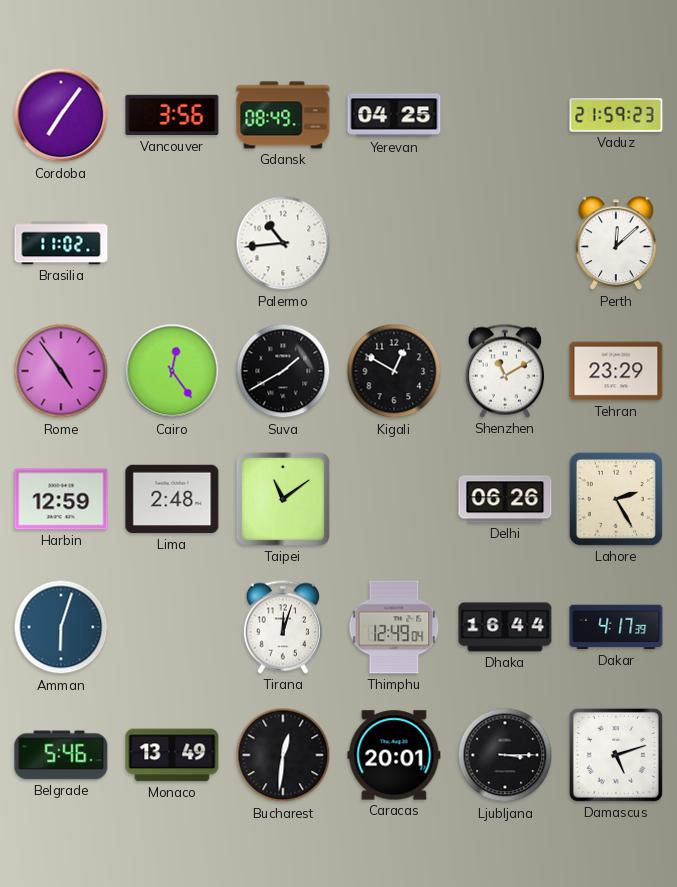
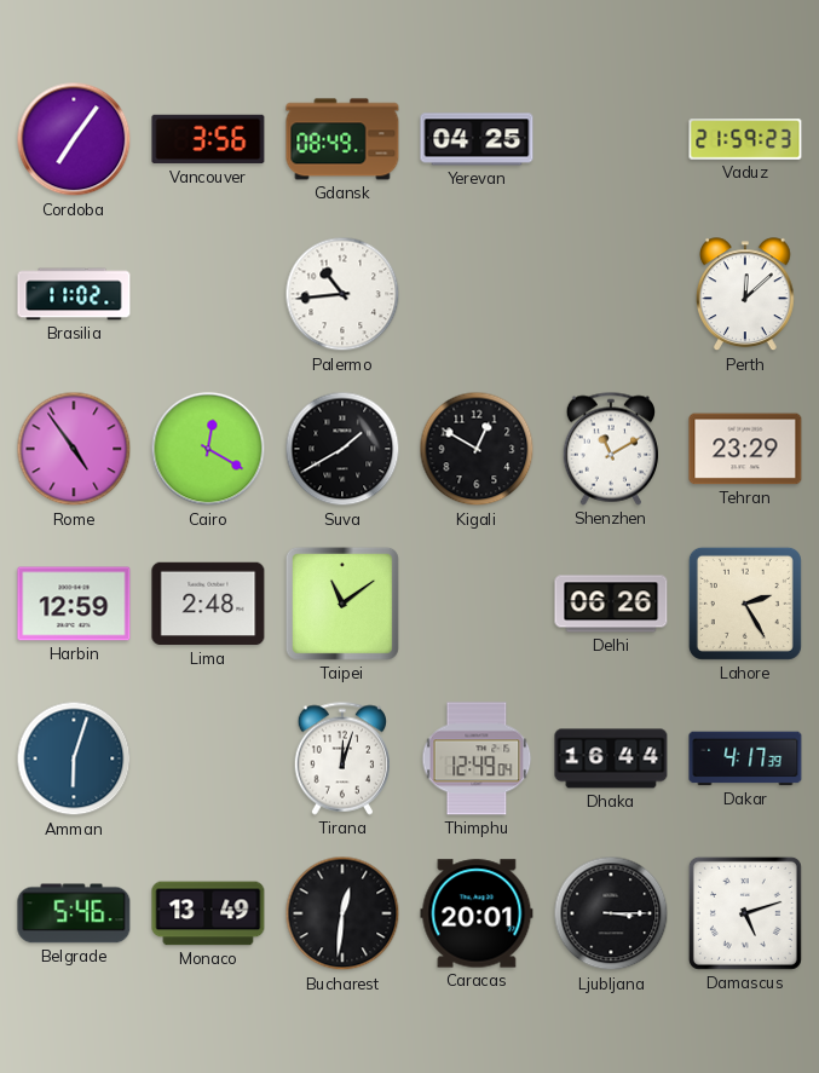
Cairo: 12:24 -> 12:20
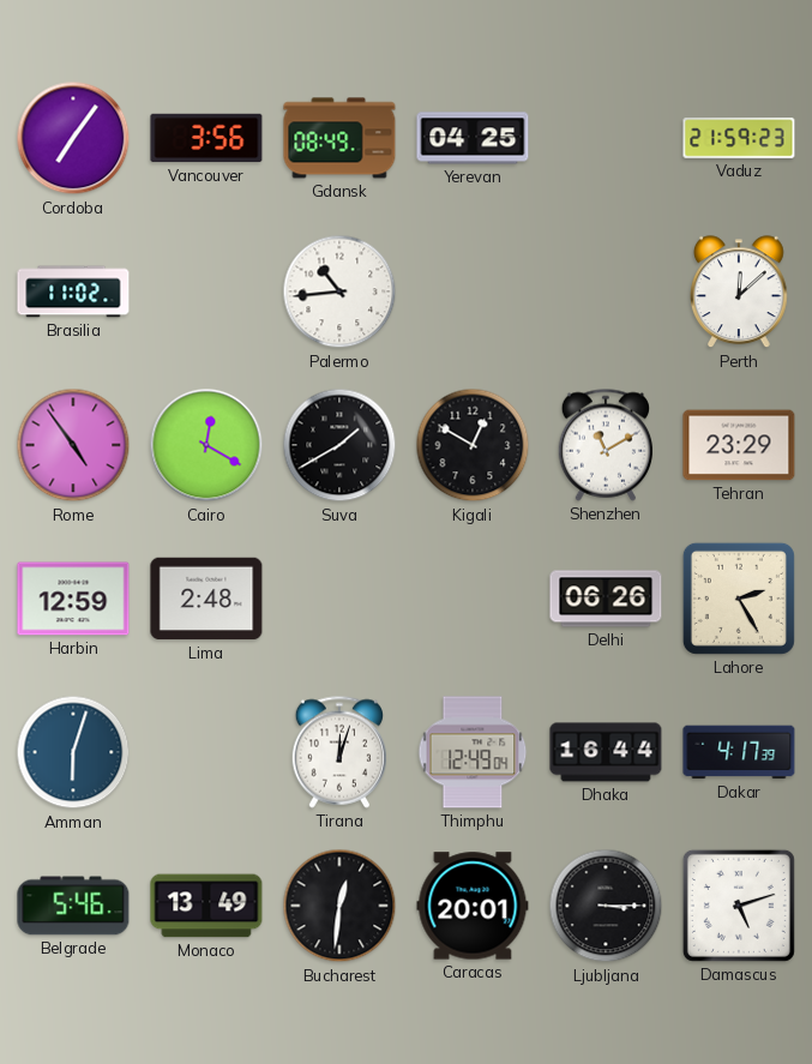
Taipei: 11:09 -> none
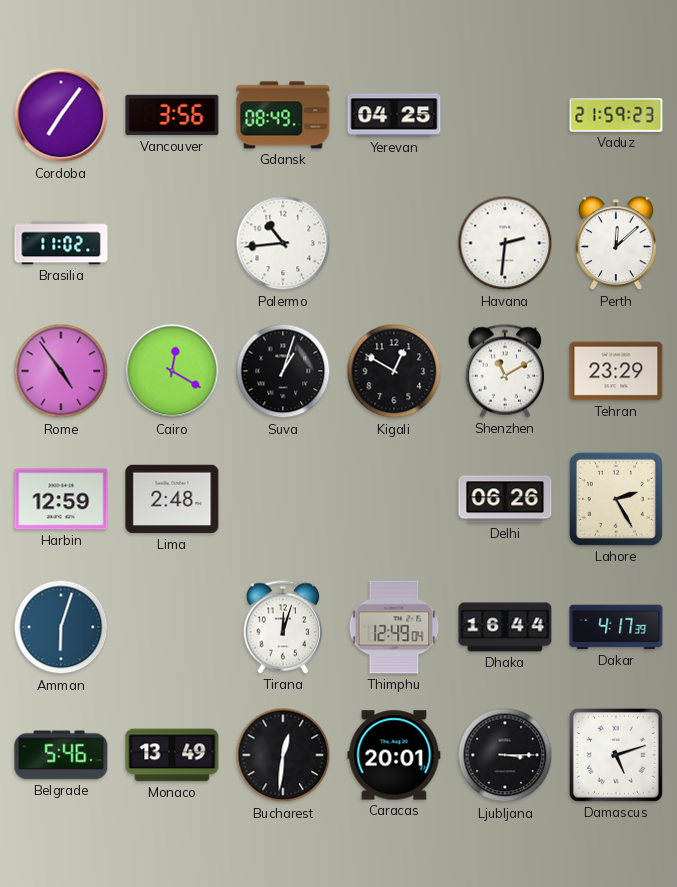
Havana: none -> 2:31
Suva: 1:40 -> 1:03
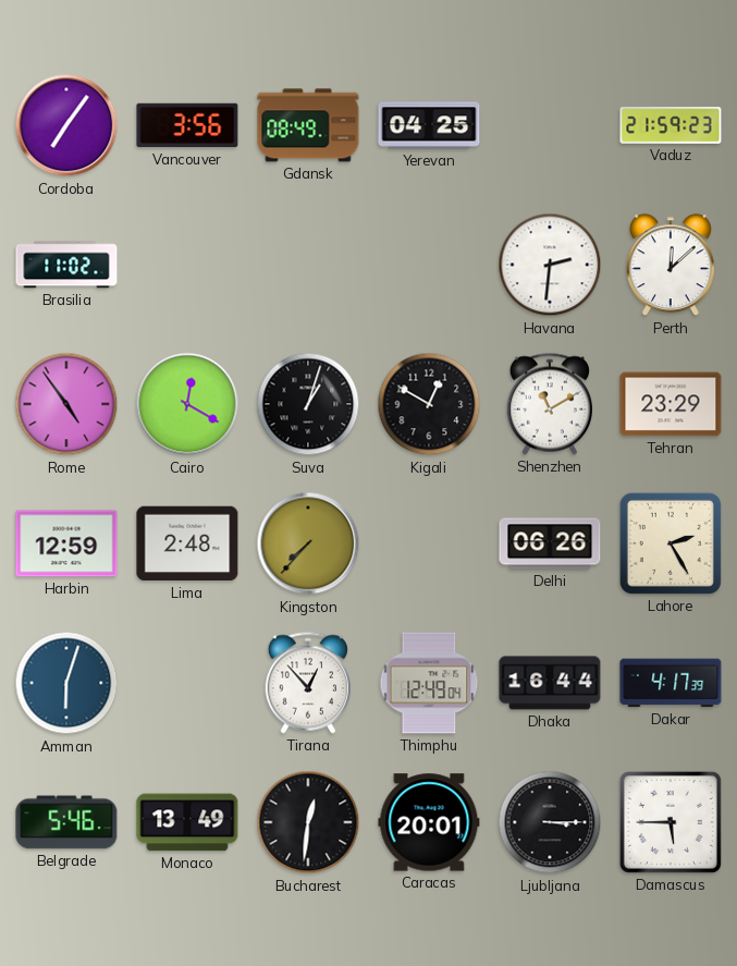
Palermo: 10:44 -> none
Kingston: none -> 7:37
Tirana: 12:03 -> 12:53
Damascus: 5:12 -> 5:45
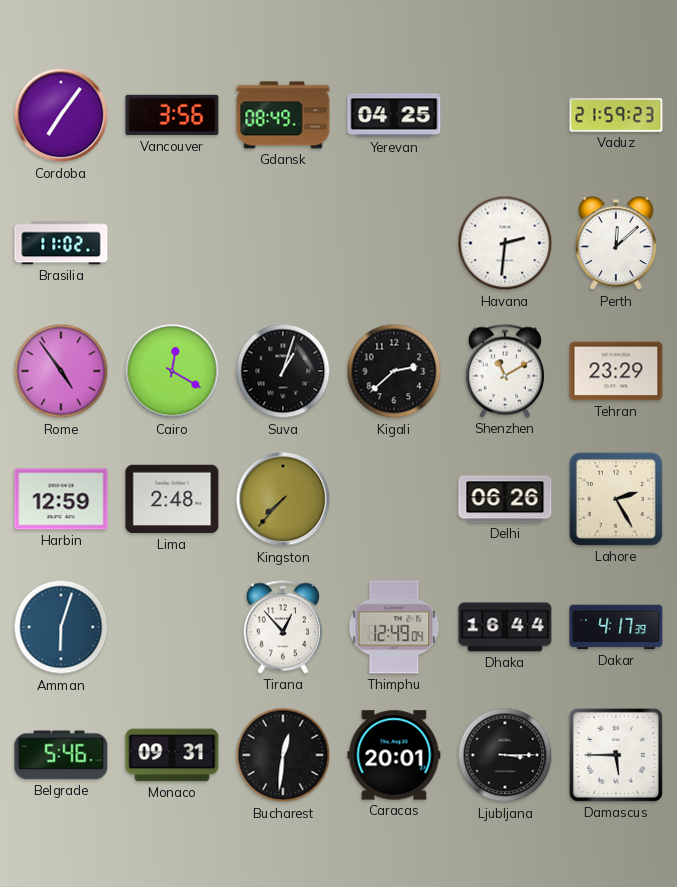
Kigali: 12:50 -> 2:38
Monaco: 13:49 -> 09:31
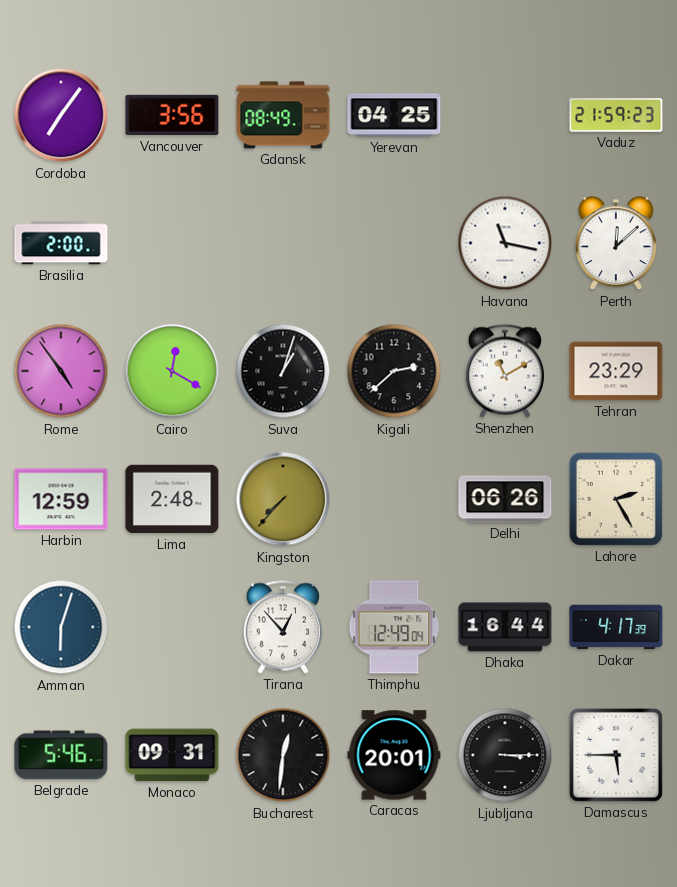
Brasilia: 11:02 -> 2:00
Havana: 2:31 -> 11:17
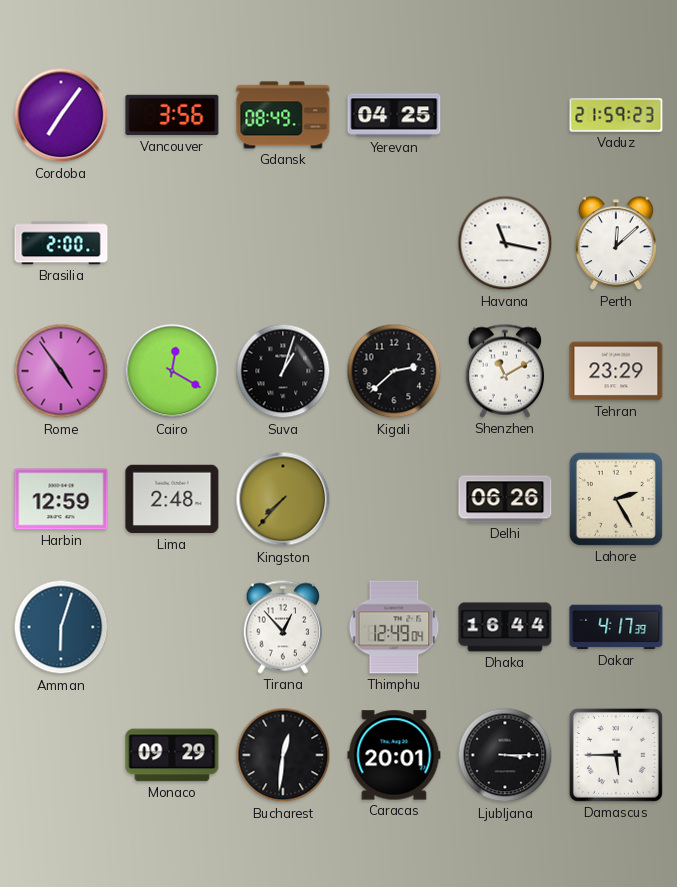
Belgrade: 5:46 -> none
Monaco: 09:31 -> 09:29
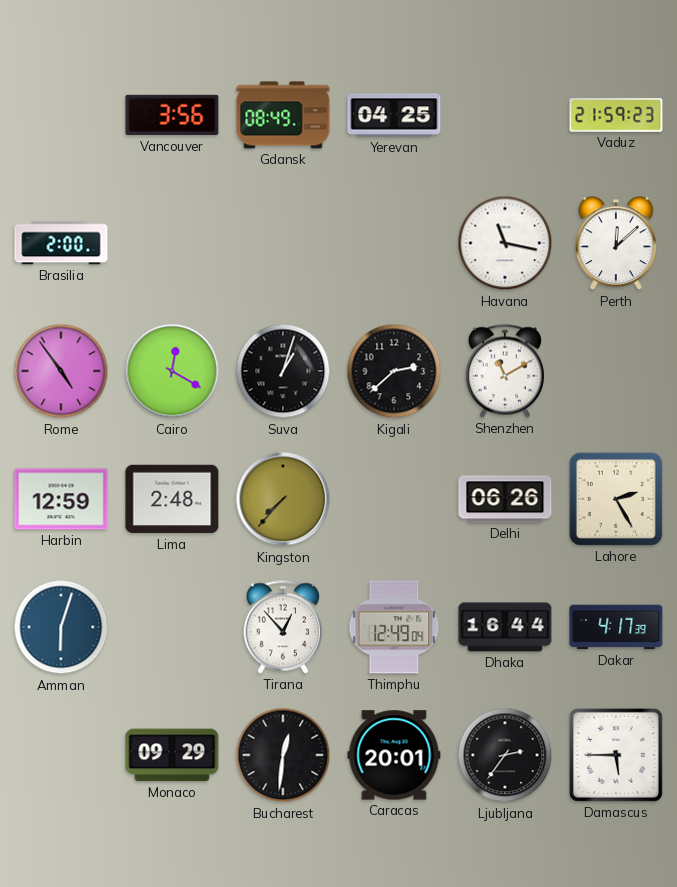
Cordoba: 7:06 -> none
Tehran: 23:29 -> none
Ljubljana: 3:15 -> 2:36
